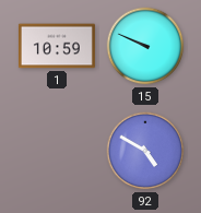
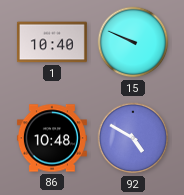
1: 10:59 -> 10:40
86: none -> 10:48
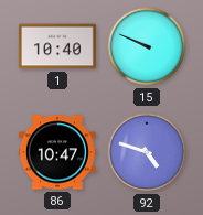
86: 10:48 -> 10:47
92: 4:50 -> 4:48
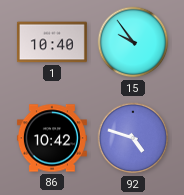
15: 9:49 -> 9:54
86: 10:47 -> 10:42
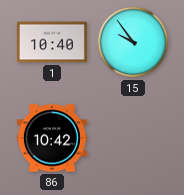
92: 4:48 -> none
